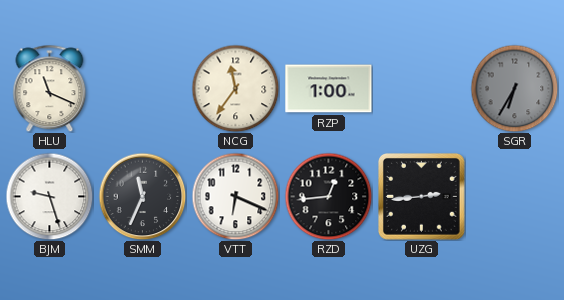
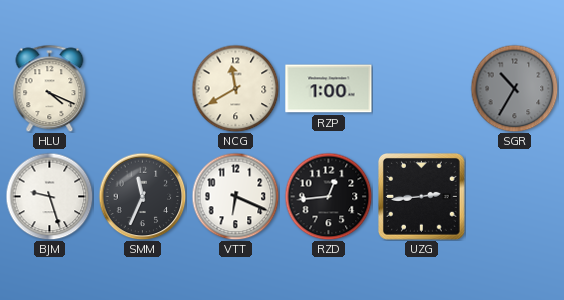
HLU: 11:19 -> 4:19
NCG: 11:36 -> 11:40
SGR: 6:35 -> 10:35
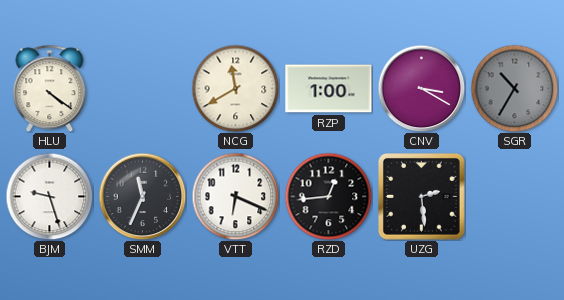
HLU: 4:19 -> 4:21
CNV: none -> 3:20
UZG: 2:44 -> 2:29
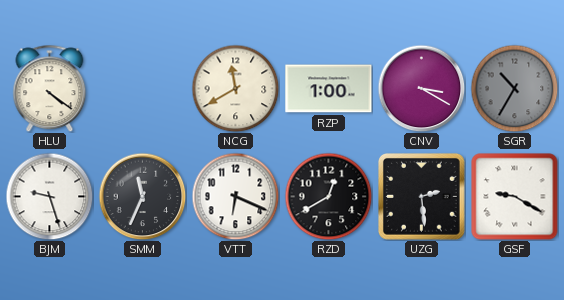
RZD: 12:44 -> 12:40
GSF: none -> 9:20
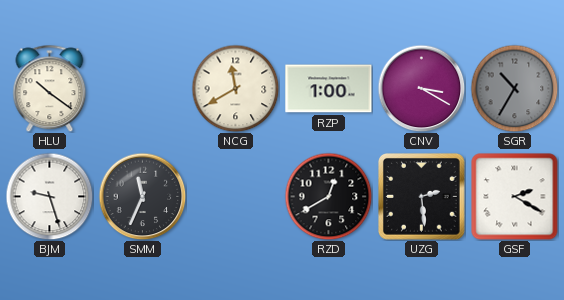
HLU: 4:21 -> 10:21
VTT: 6:19 -> none
GSF: 9:20 -> 2:20
